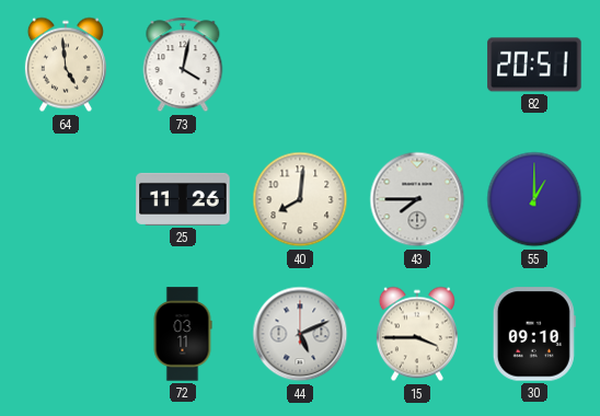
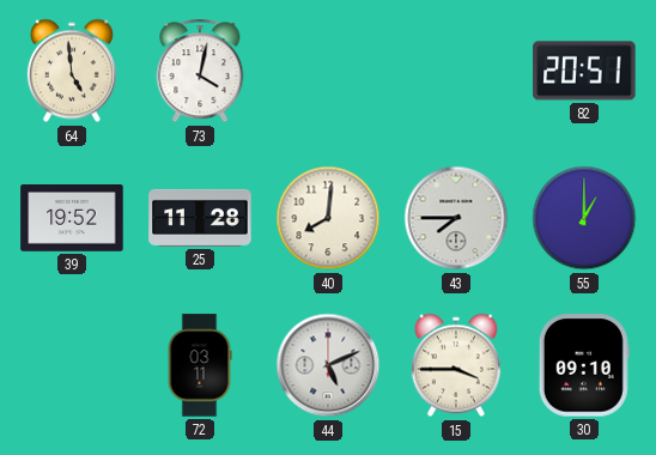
39: none -> 19:52
25: 11:26 -> 11:28
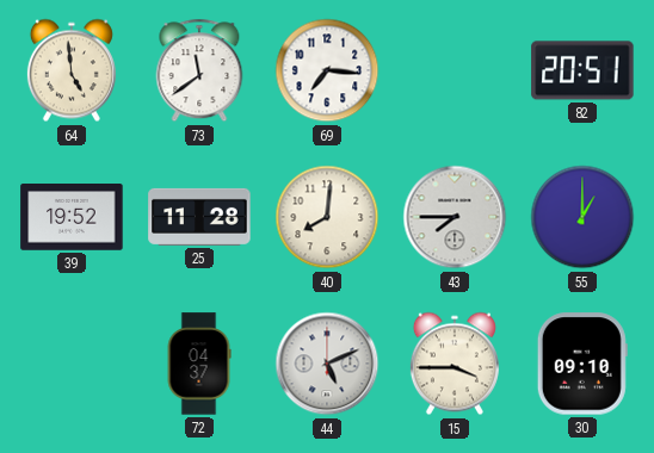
73: 4:02 -> 11:39
69: none -> 7:16
72: 03:11 -> 04:37
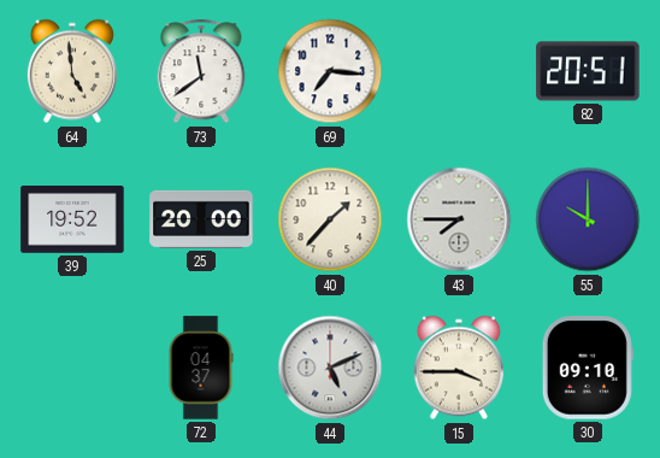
25: 11:28 -> 20:00
40: 8:01 -> 1:37
55: 1:00 -> 10:00
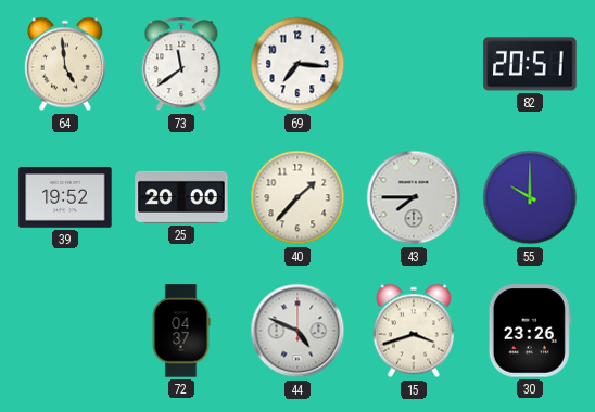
44: 5:11 -> 4:49
15: 3:45 -> 3:42
30: 09:10 -> 23:26
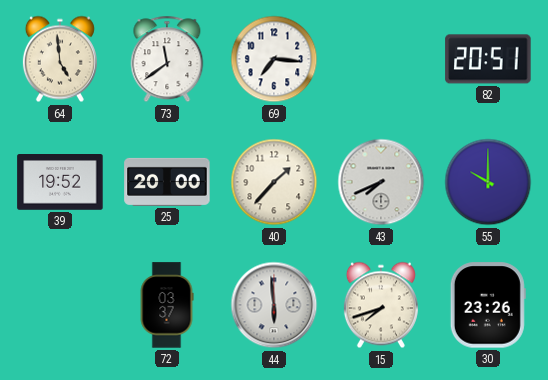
43: 7:45 -> 7:41
72: 04:37 -> 03:37
44: 4:49 -> 5:59
15: 3:42 -> 7:42
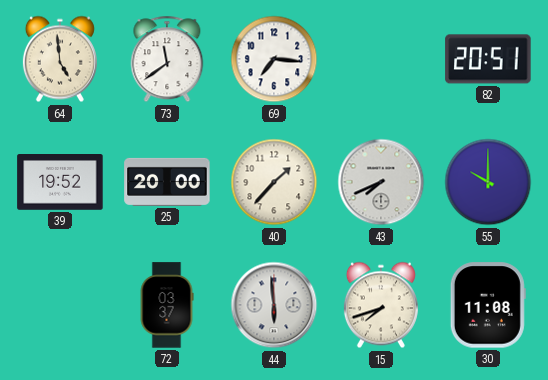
30: 23:26 -> 11:08
